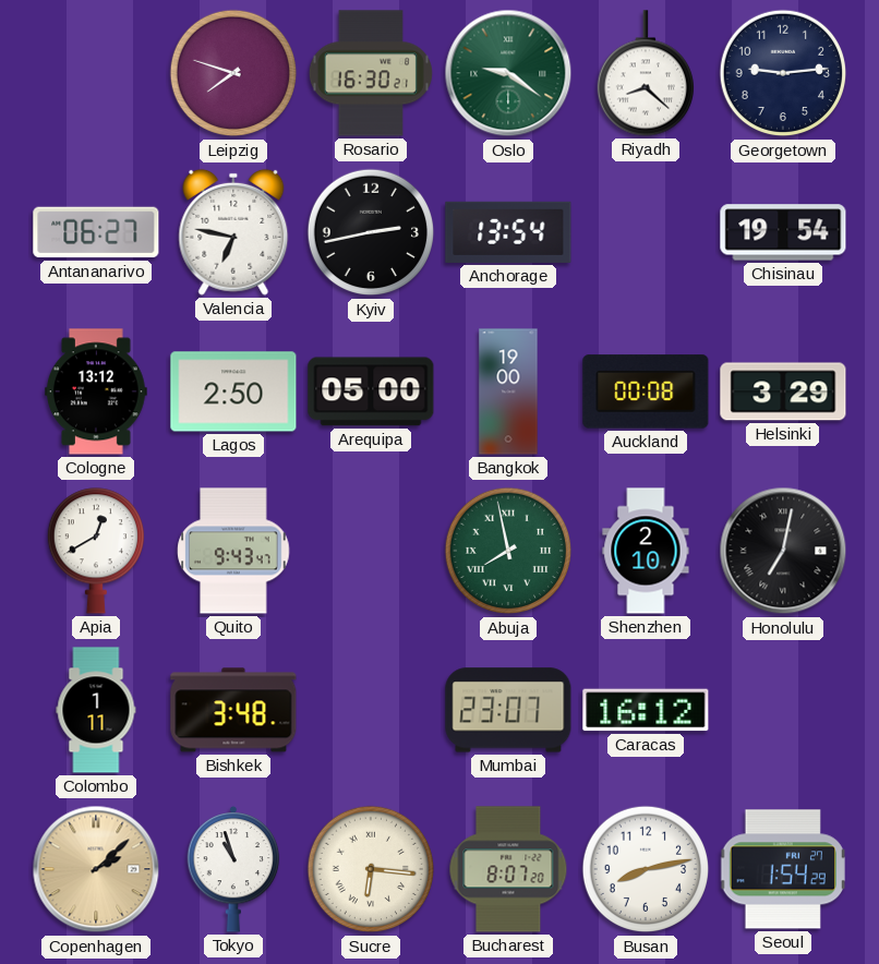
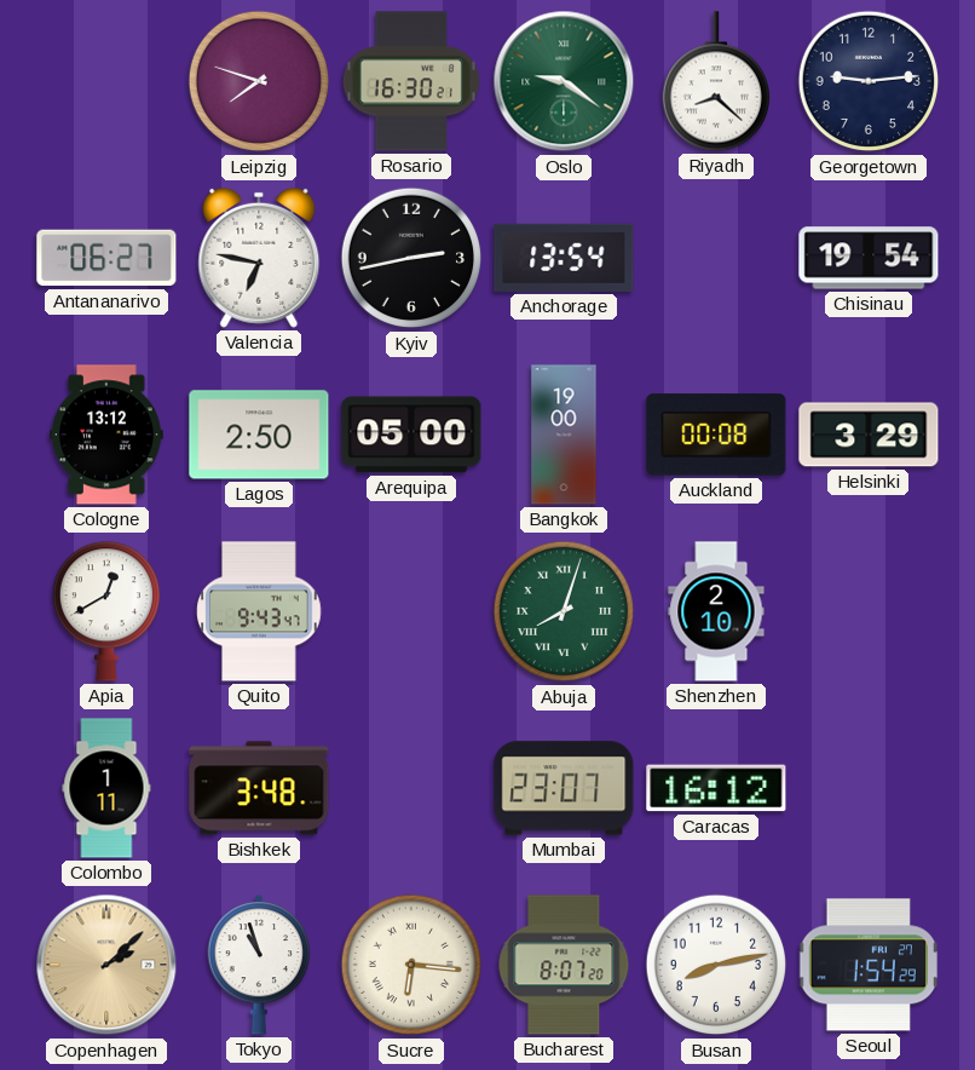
Abuja: 7:58 -> 8:03
Honolulu: 7:02 -> none
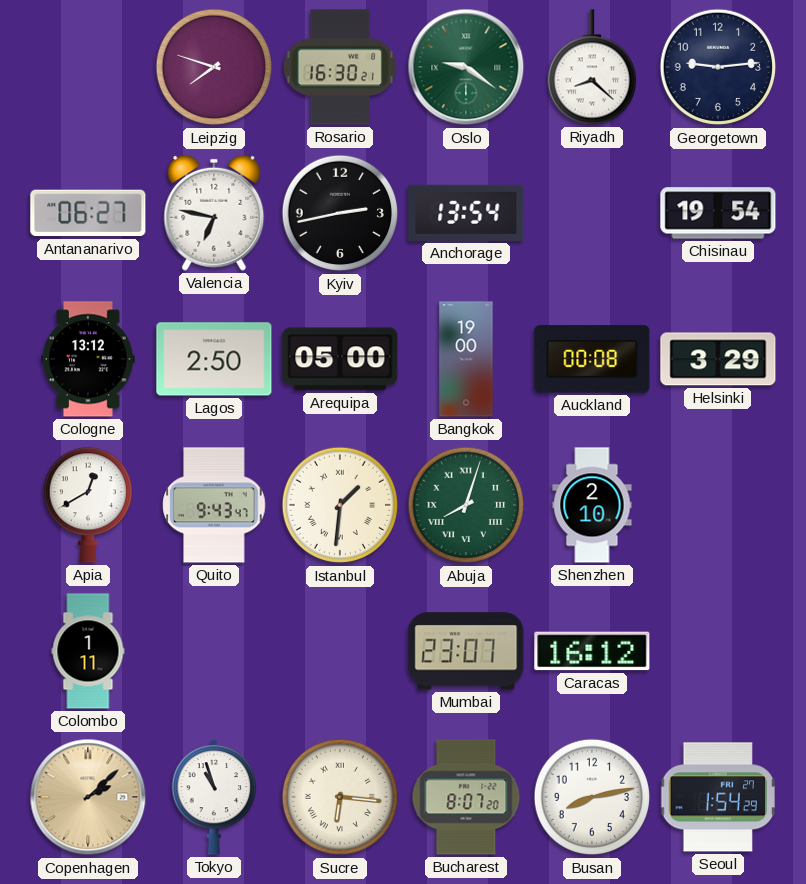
Istanbul: none -> 1:31
Bishkek: 3:48 -> none
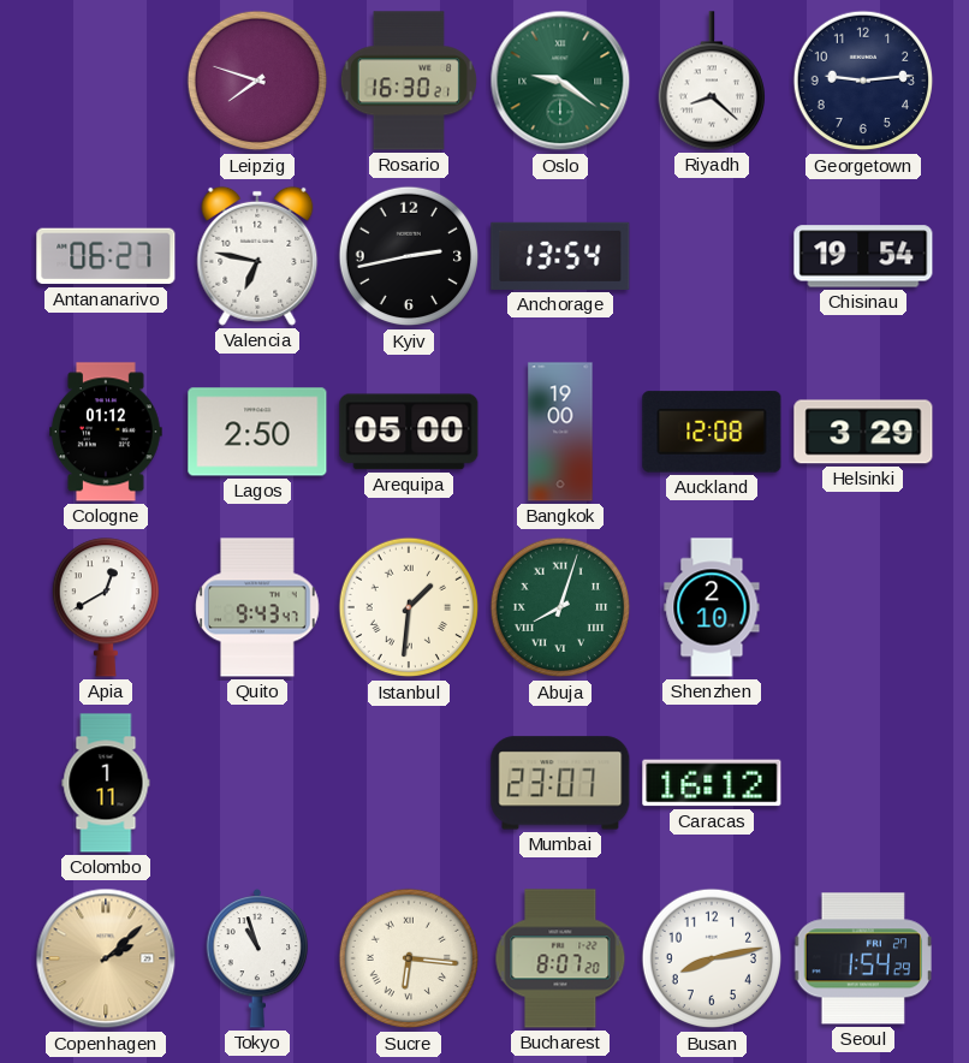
Cologne: 13:12 -> 01:12
Auckland: 00:08 -> 12:08
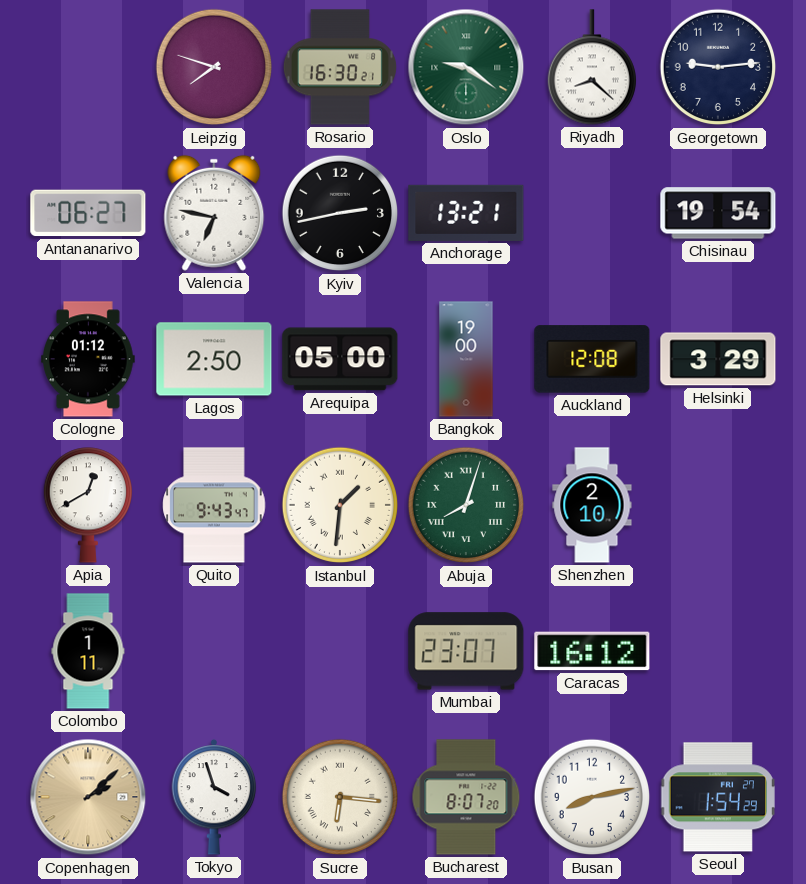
Anchorage: 13:54 -> 13:21
Tokyo: 10:57 -> 3:57
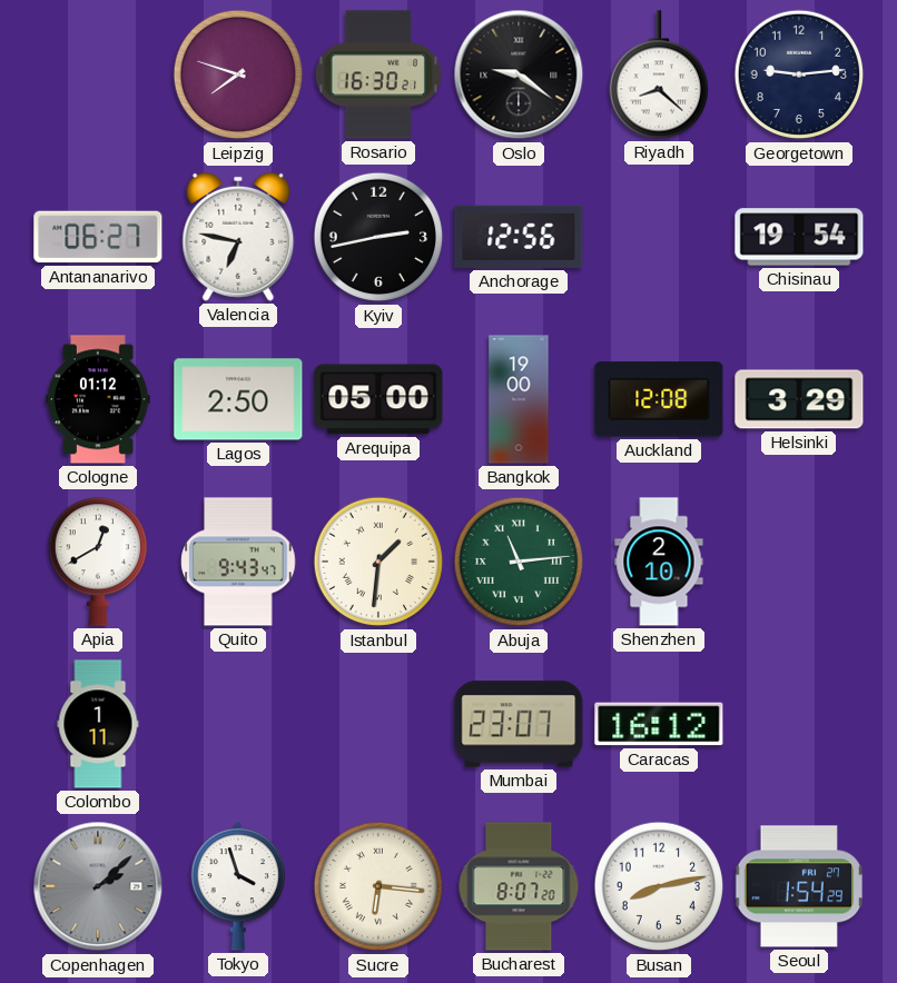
Oslo dial: green -> black
Anchorage: 13:21 -> 12:56
Abuja: 8:03 -> 11:14
Copenhagen dial: champagne -> grey
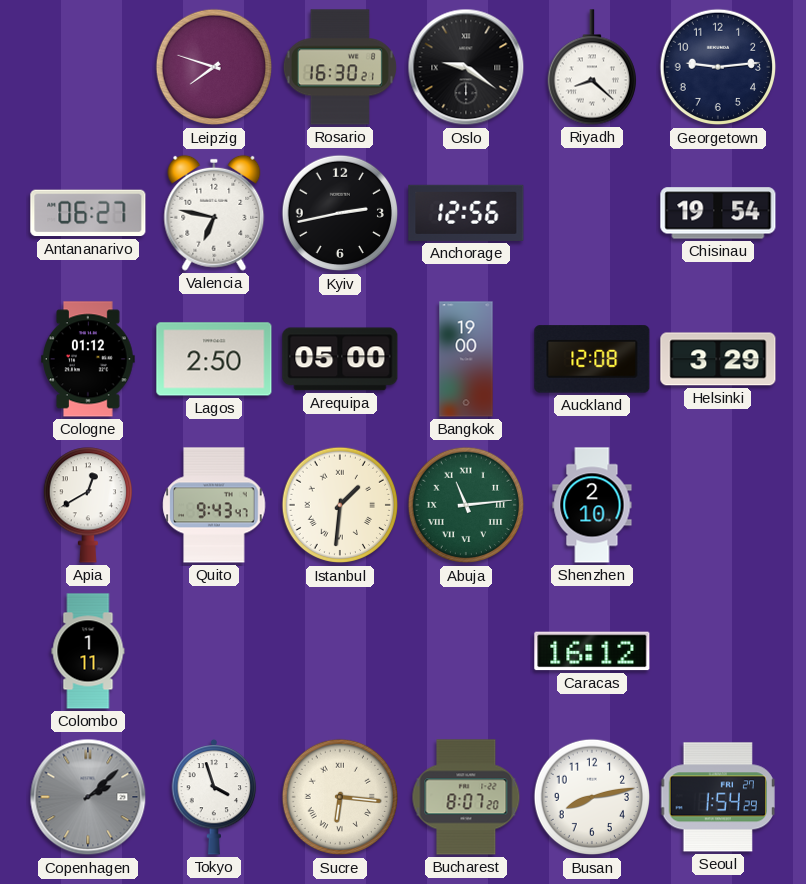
Mumbai: 23:07 -> none
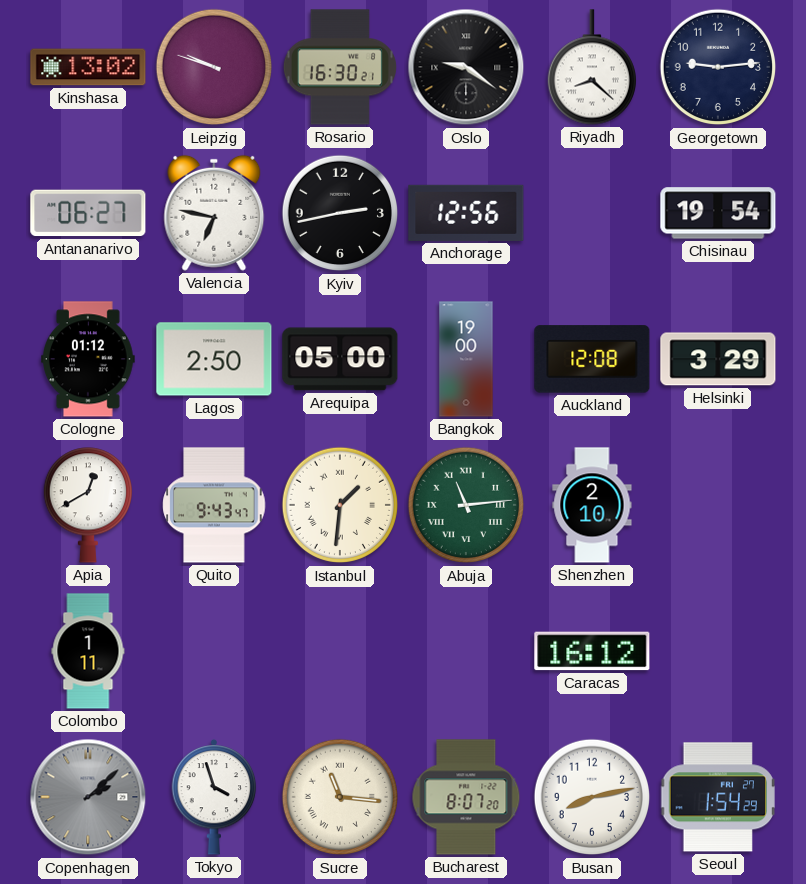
Kinshasa: none -> 13:02
Leipzig: 7:48 -> 9:48
Sucre: 6:16 -> 11:16
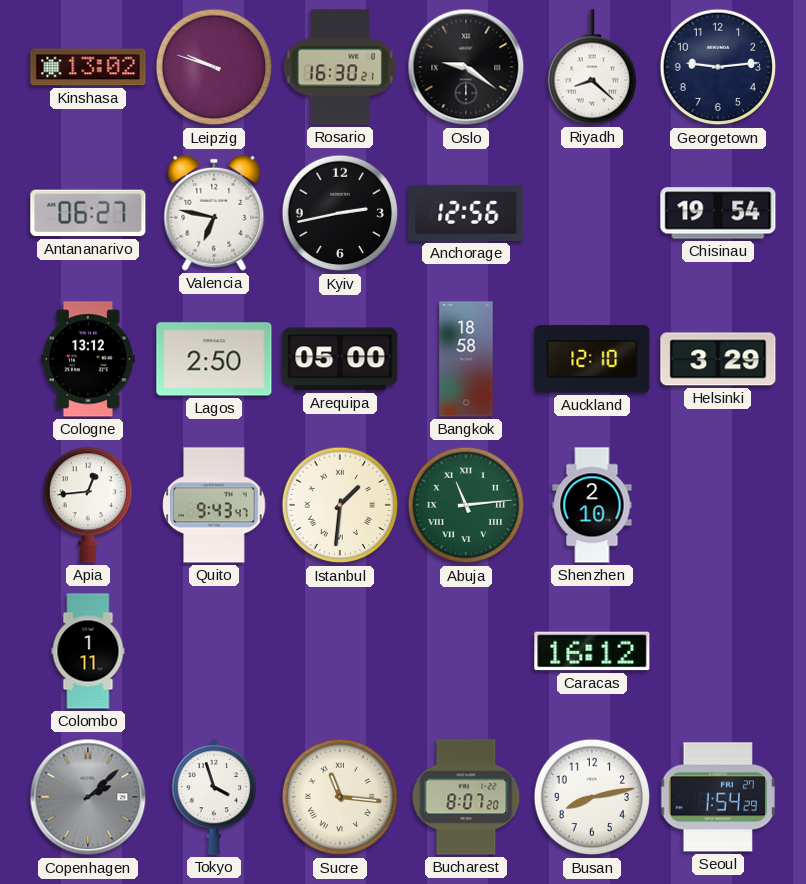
Cologne: 01:12 -> 13:12
Bangkok: 19:00 -> 18:58
Auckland: 12:08 -> 12:10
Apia: 12:40 -> 12:44
